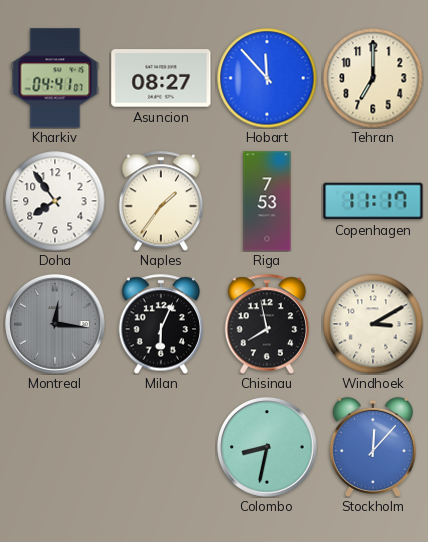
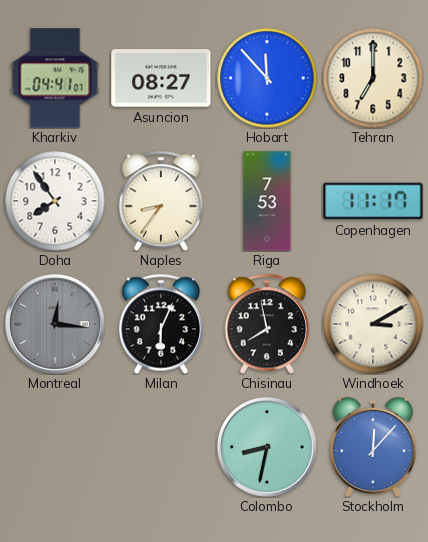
Naples: 1:36 -> 8:36
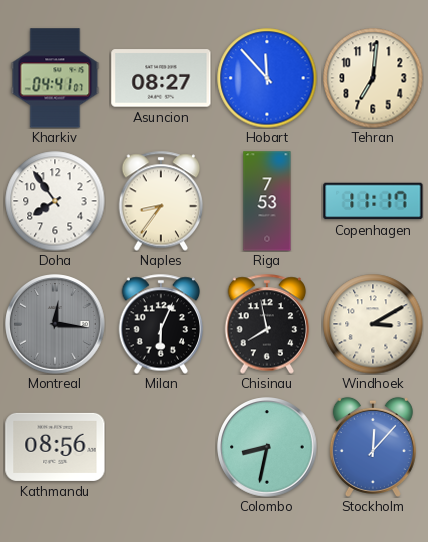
Tehran: 7:00 -> 7:01
Kathmandu: none -> 08:56
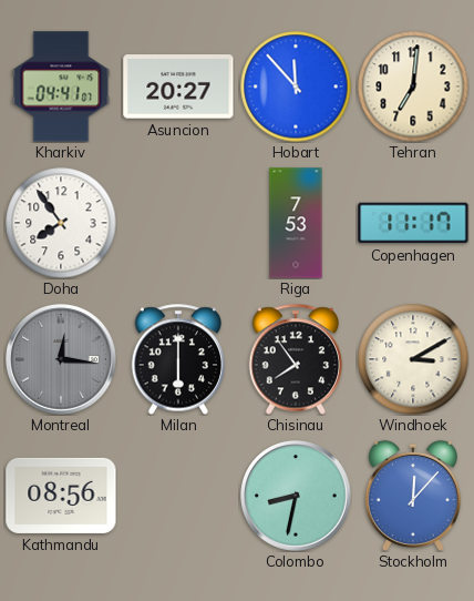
Asuncion: 08:27 -> 20:27
Naples: 8:36 -> none
Milan: 6:04 -> 6:00
Chisinau: 7:58 -> 7:54
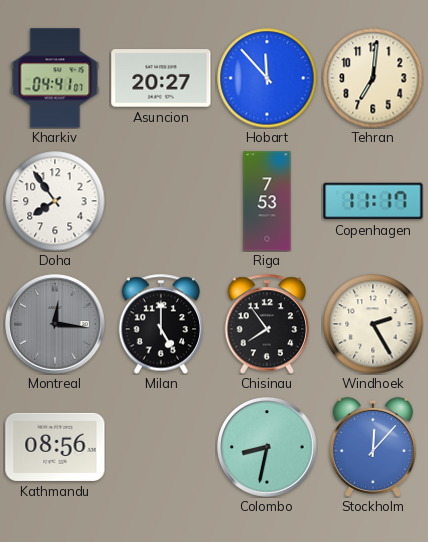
Milan: 6:00 -> 5:00
Windhoek: 3:10 -> 2:25
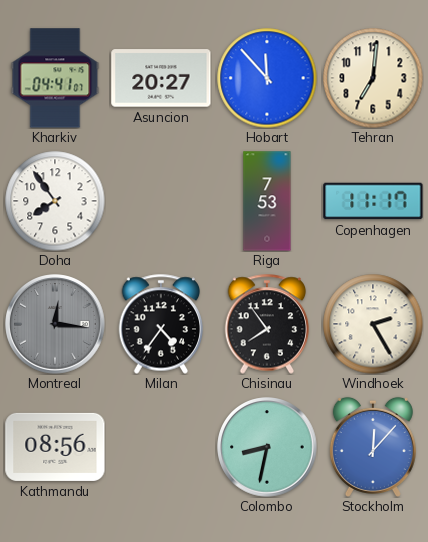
Milan: 5:00 -> 4:36
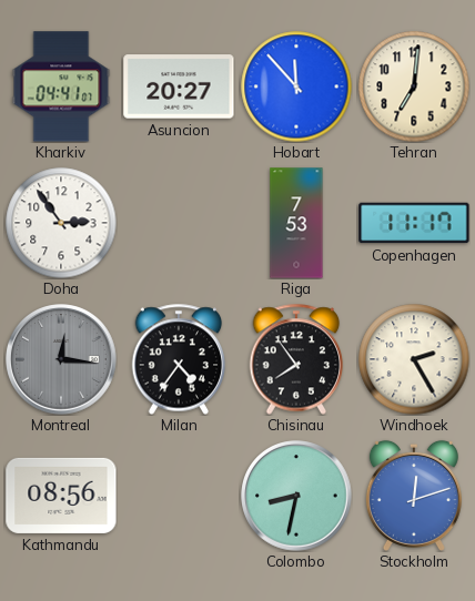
Doha: 7:54 -> 2:54
Stockholm: 12:07 -> 12:12
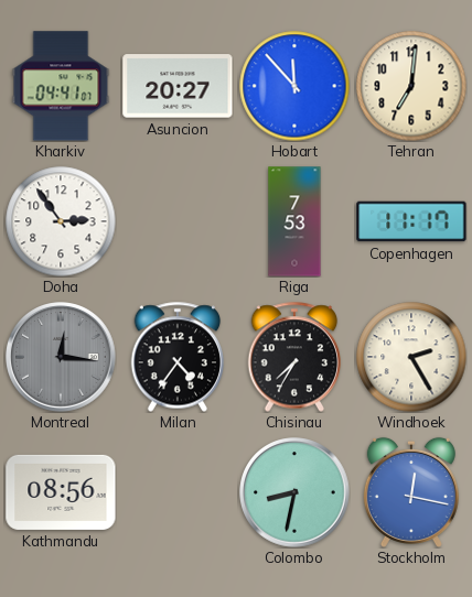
Chisinau: 7:54 -> 7:35
Stockholm: 12:12 -> 12:17
